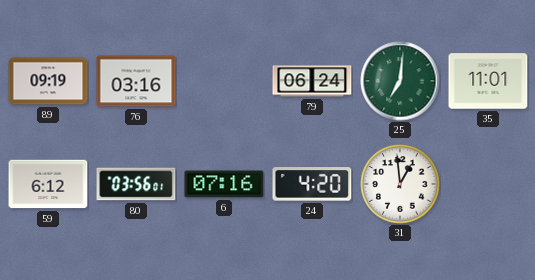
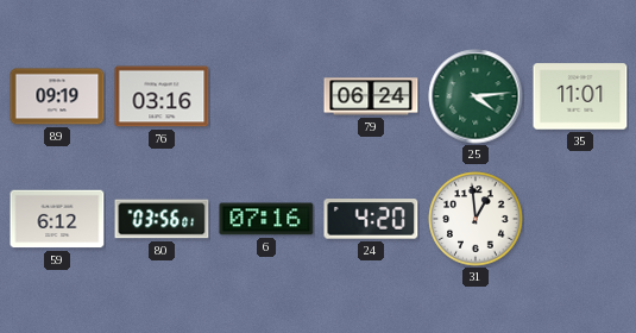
25: 7:01 -> 4:14
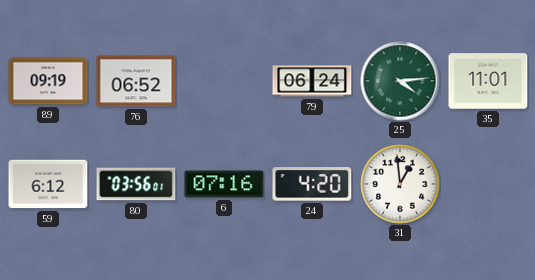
76: 03:16 -> 06:52
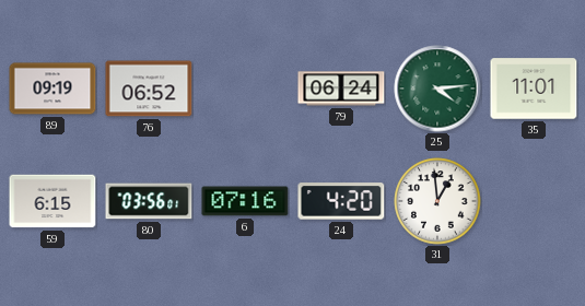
59: 6:12 -> 6:15
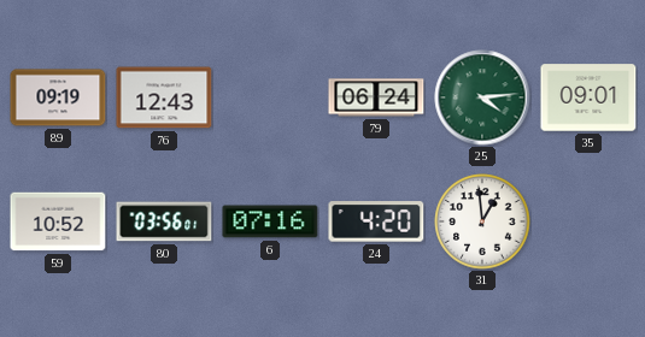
76: 06:52 -> 12:43
35: 11:01 -> 09:01
59: 6:15 -> 10:52
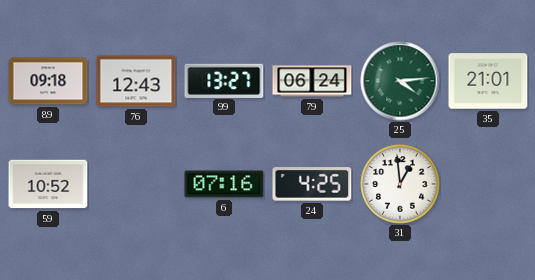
89: 09:19 -> 09:18
99: none -> 13:27
35: 09:01 -> 21:01
80: 03:56 -> none
24: 4:20 -> 4:25
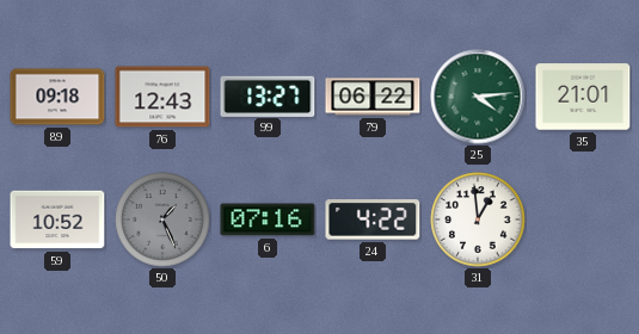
79: 06:24 -> 06:22
50: none -> 1:26
24: 4:25 -> 4:22
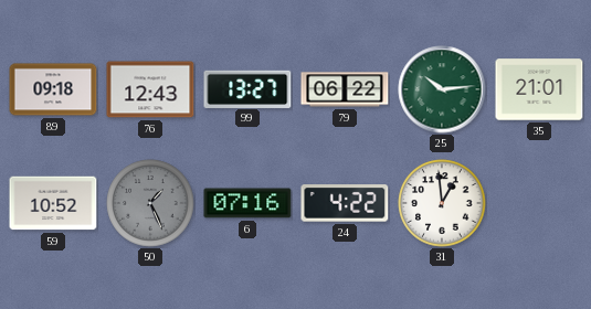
25: 4:14 -> 10:14
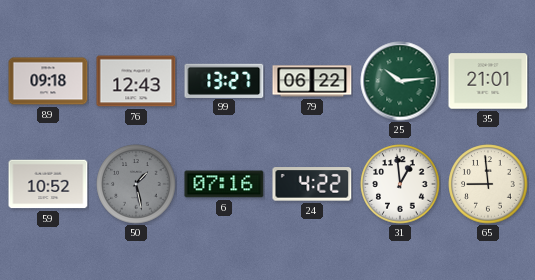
50: 1:26 -> 1:28
65: none -> 8:59
